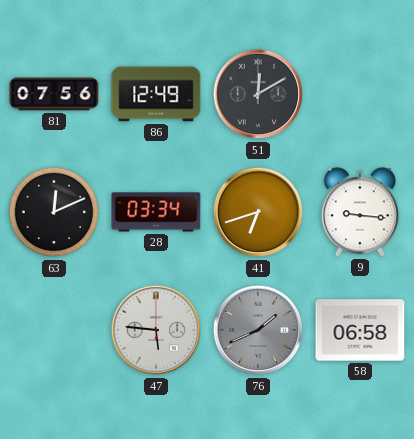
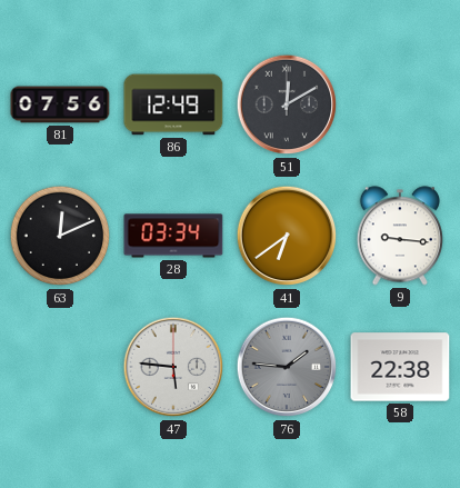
41: 6:42 -> 6:39
76: 1:41 -> 1:46
58: 06:58 -> 22:38
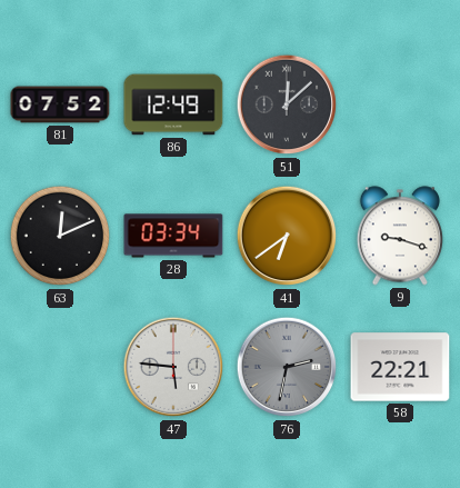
81: 07:56 -> 07:52
51: 12:10 -> 12:08
9: 9:16 -> 9:18
76: 1:46 -> 2:32
58: 22:38 -> 22:21
